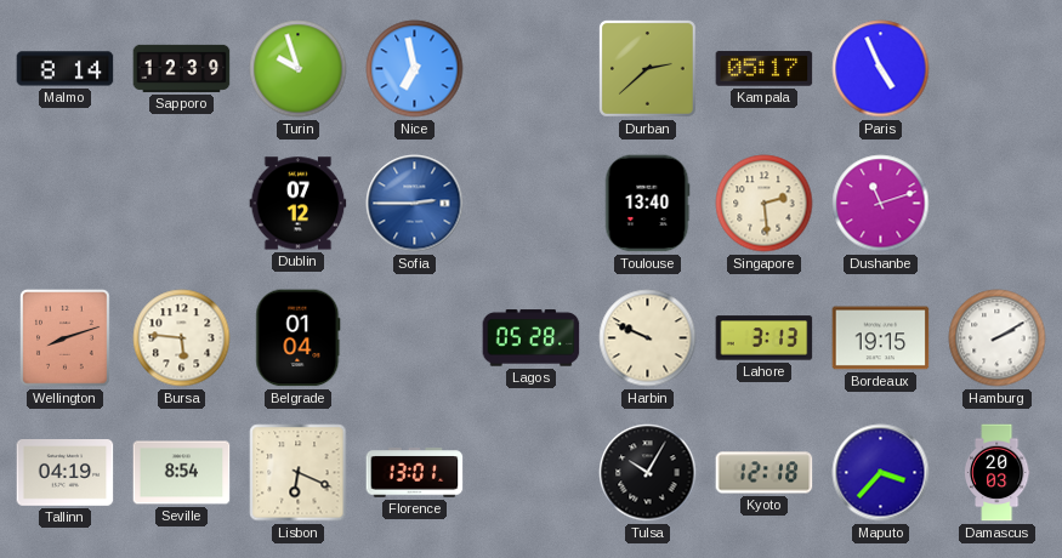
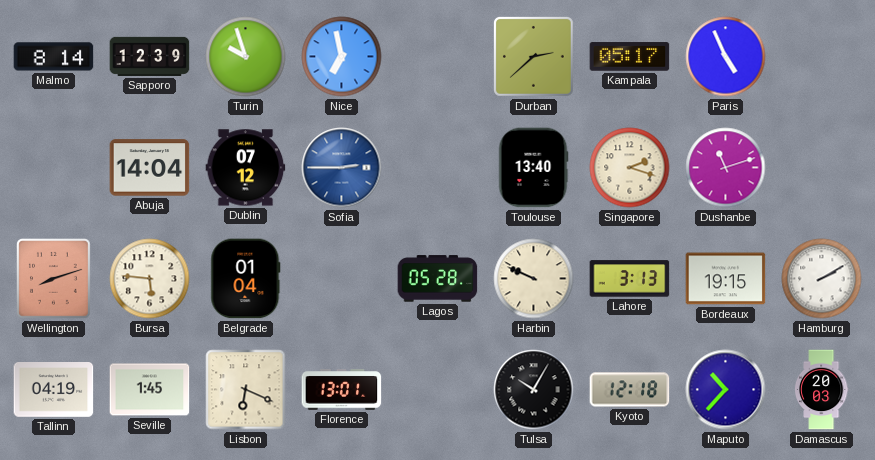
Abuja: none -> 14:04
Singapore: 2:29 -> 2:18
Seville: 8:54 -> 1:45
Maputo: 3:37 -> 10:37
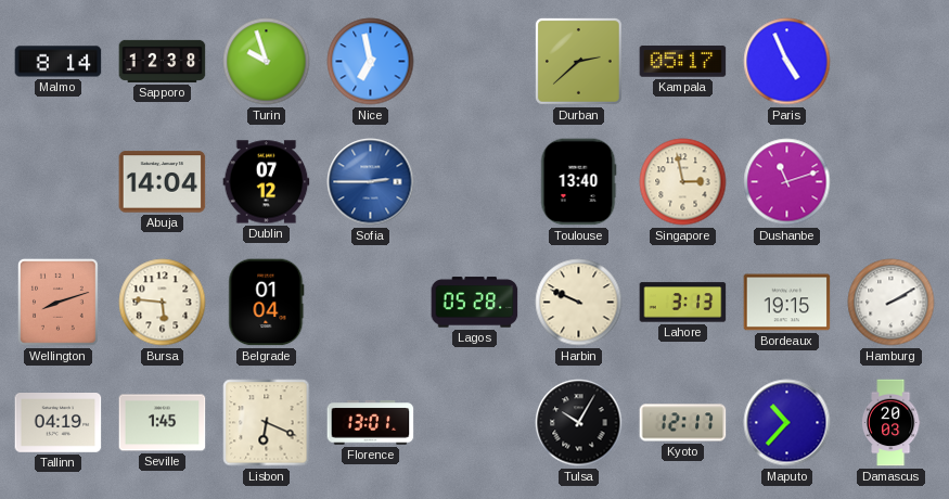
Sapporo: 12:39 -> 12:38
Singapore: 2:18 -> 2:58
Kyoto: 12:18 -> 12:17
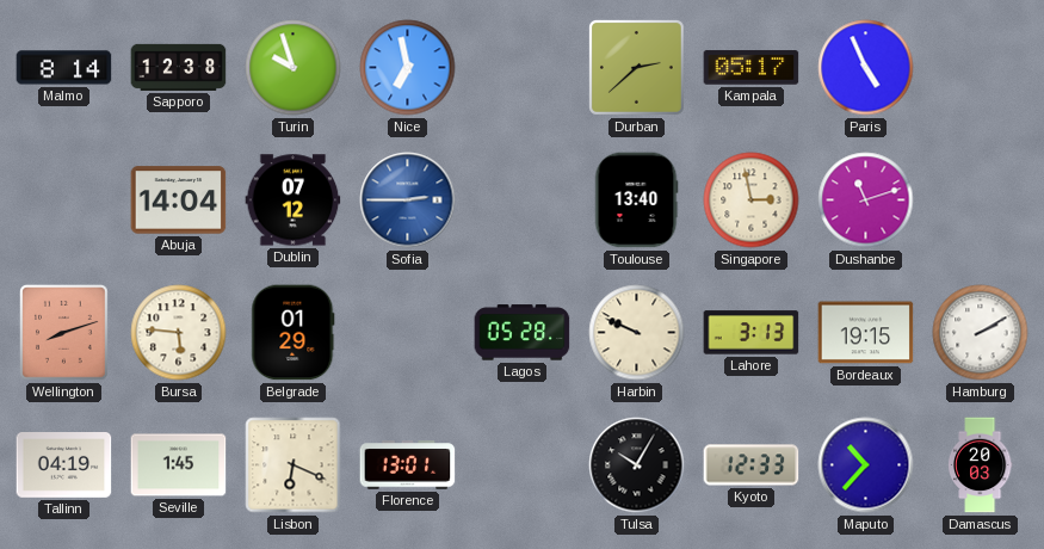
Belgrade: 01:04 -> 01:29
Kyoto: 12:17 -> 12:33
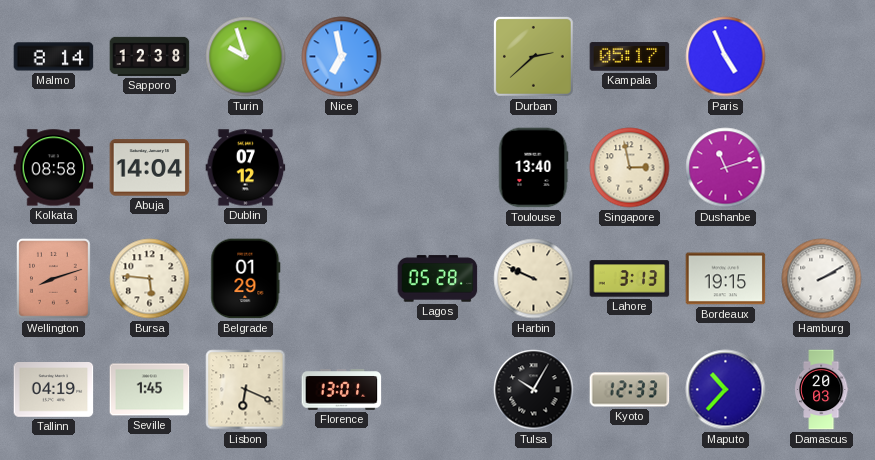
Kolkata: none -> 08:58
Sofia: 2:45 -> none
